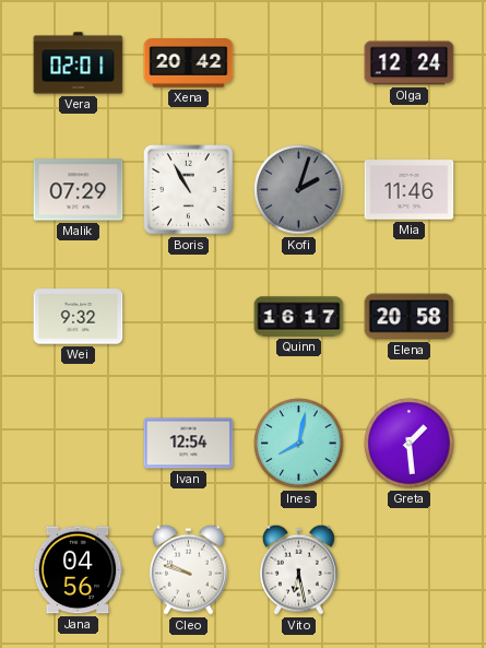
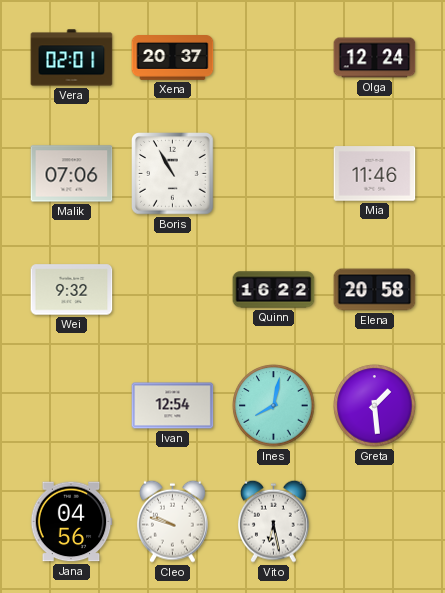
Xena: 20:42 -> 20:37
Malik: 07:29 -> 07:06
Kofi: 2:03 -> none
Quinn: 16:17 -> 16:22
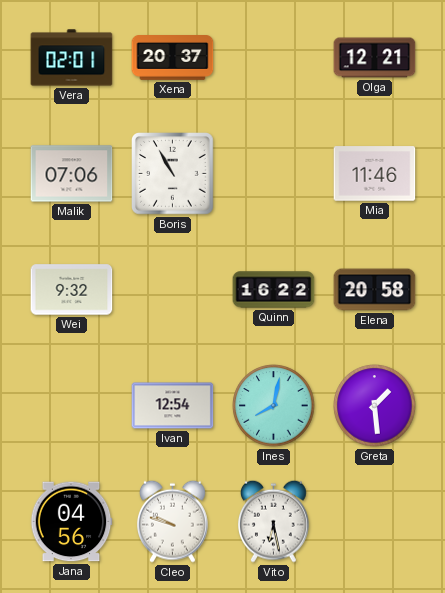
Olga: 12:24 -> 12:21
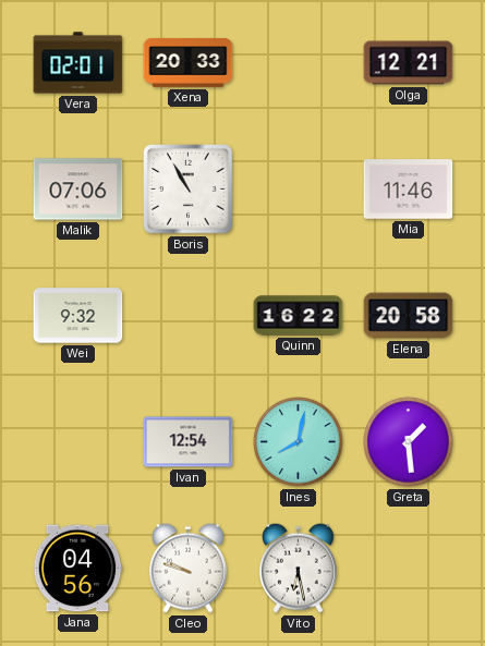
Xena: 20:37 -> 20:33
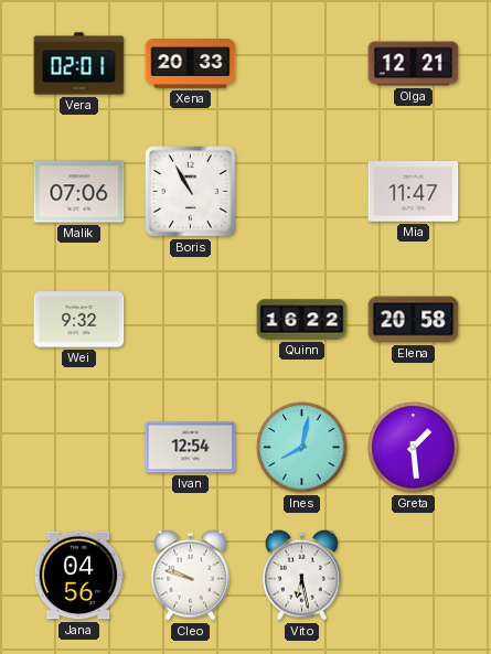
Mia: 11:46 -> 11:47
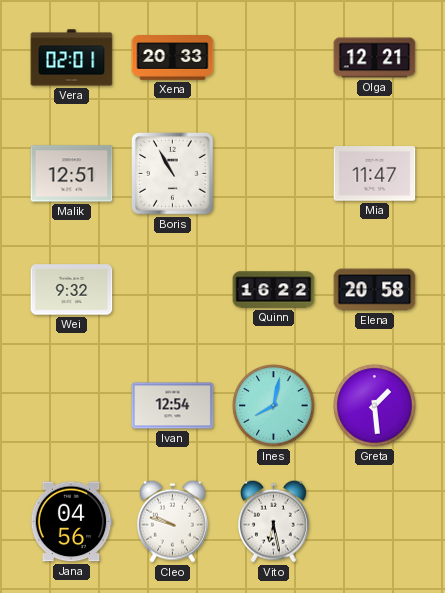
Malik: 07:06 -> 12:51
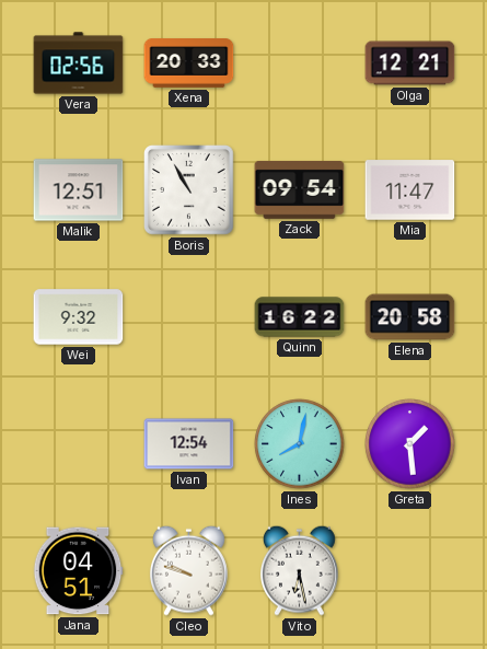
Vera: 02:01 -> 02:56
Zack: none -> 09:54
Jana: 04:56 -> 04:51
